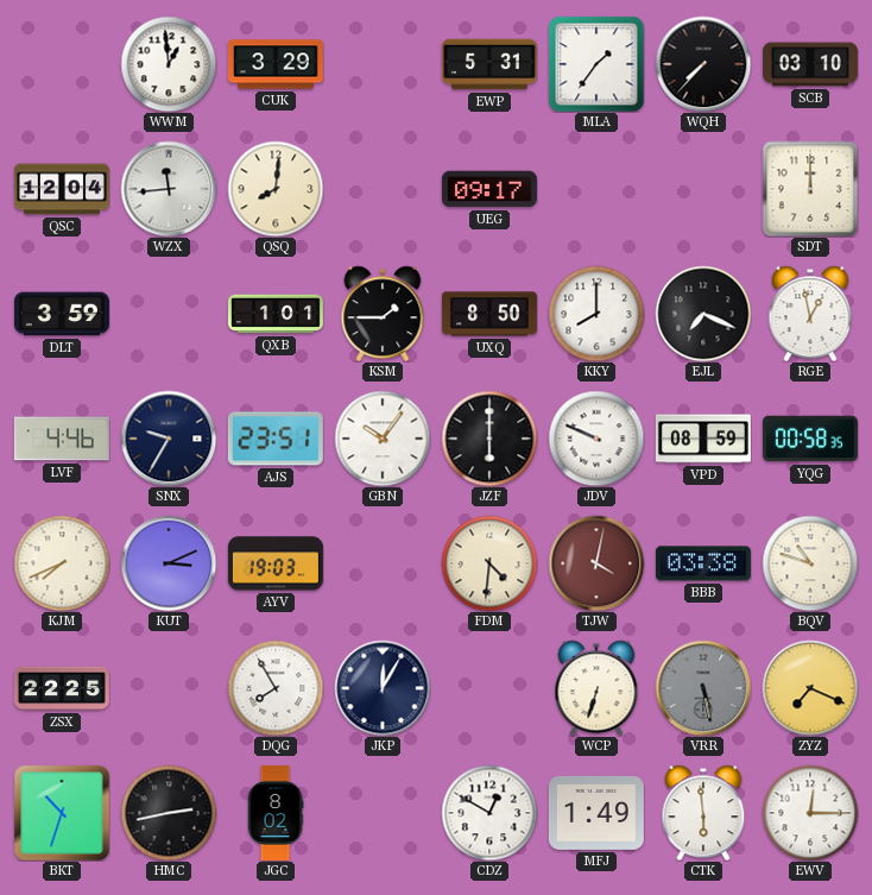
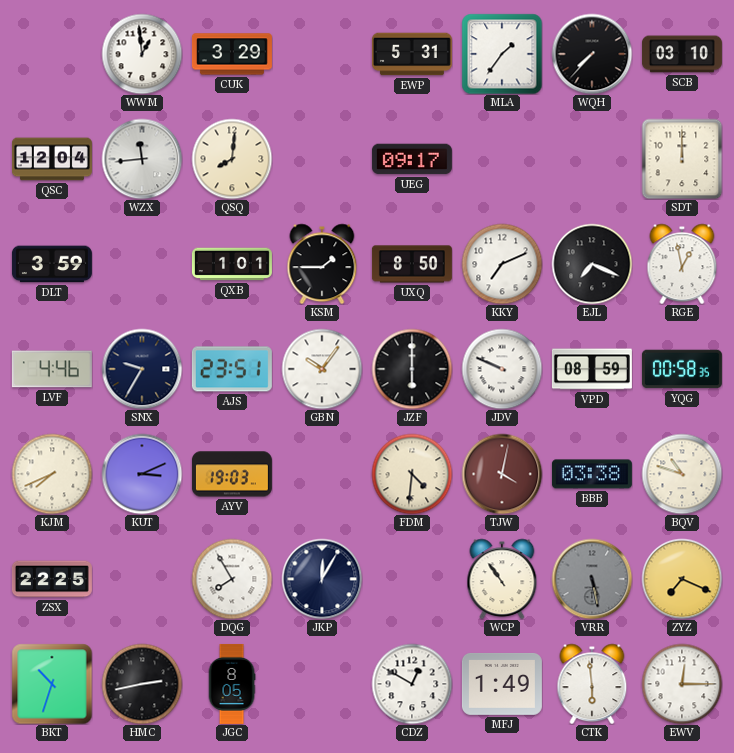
KKY: 8:00 -> 7:11
WCP: 6:33 -> 10:54
JGC: 8:02 -> 8:05
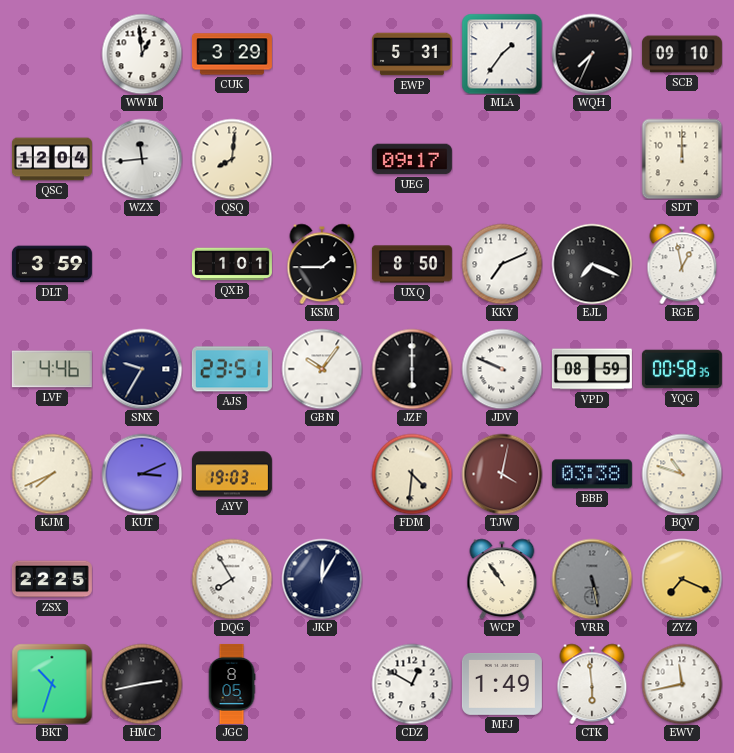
WQH: 7:37 -> 7:34
SCB: 03:10 -> 09:10
EWV: 12:15 -> 11:43
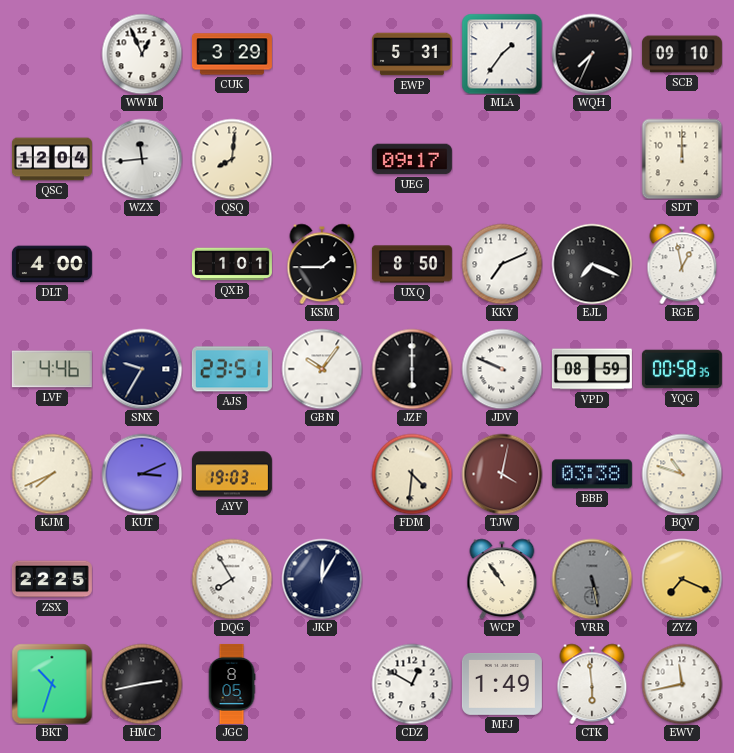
WWM: 12:59 -> 12:56
DLT: 3:59 -> 4:00
